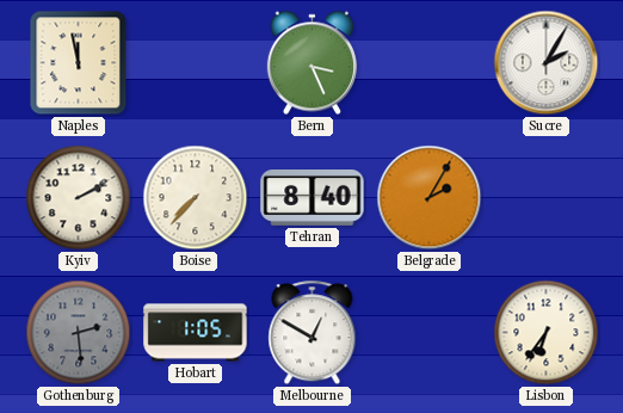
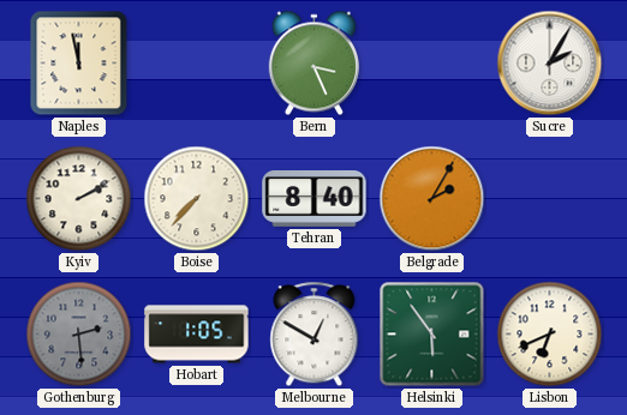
Helsinki: none -> 5:54
Lisbon: 6:36 -> 6:41
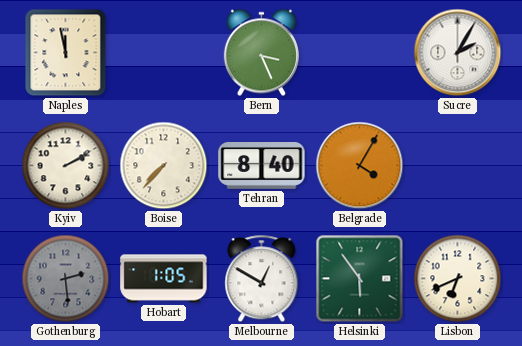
Belgrade: 2:05 -> 4:05
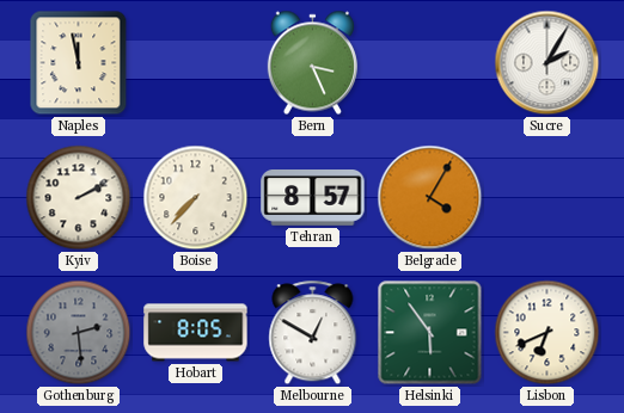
Tehran: 8:40 -> 8:57
Hobart: 1:05 -> 8:05
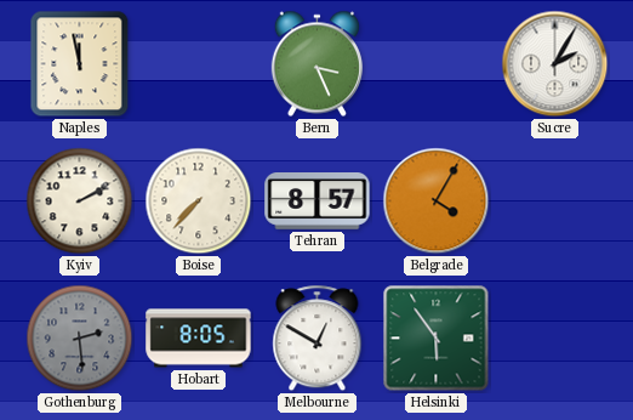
Lisbon: 6:41 -> none
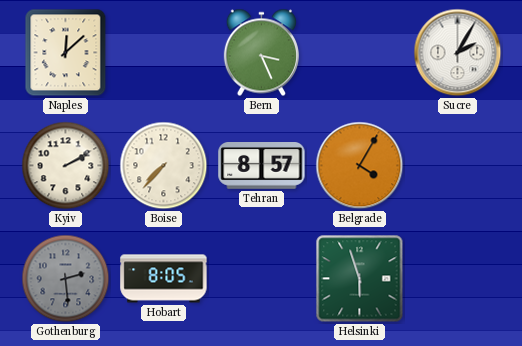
Naples: 11:58 -> 12:08
Melbourne: 12:50 -> none
Helsinki: 5:54 -> 5:57
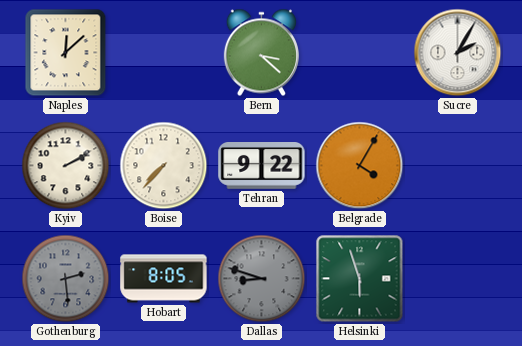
Bern: 3:26 -> 3:22
Tehran: 8:57 -> 9:22
Dallas: none -> 8:48
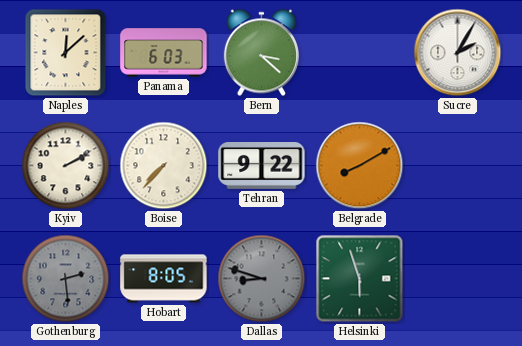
Panama: none -> 6:03
Belgrade: 4:05 -> 8:10
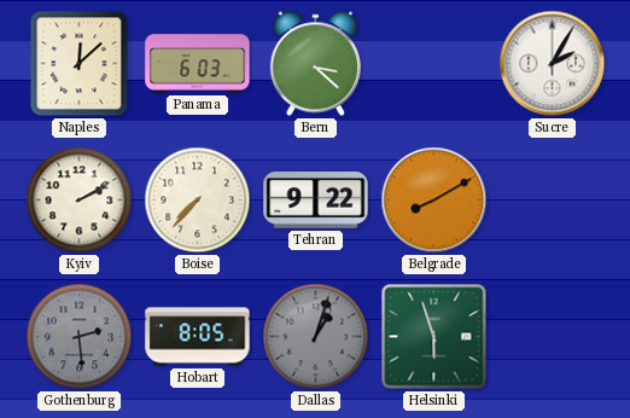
Dallas: 8:48 -> 1:03
